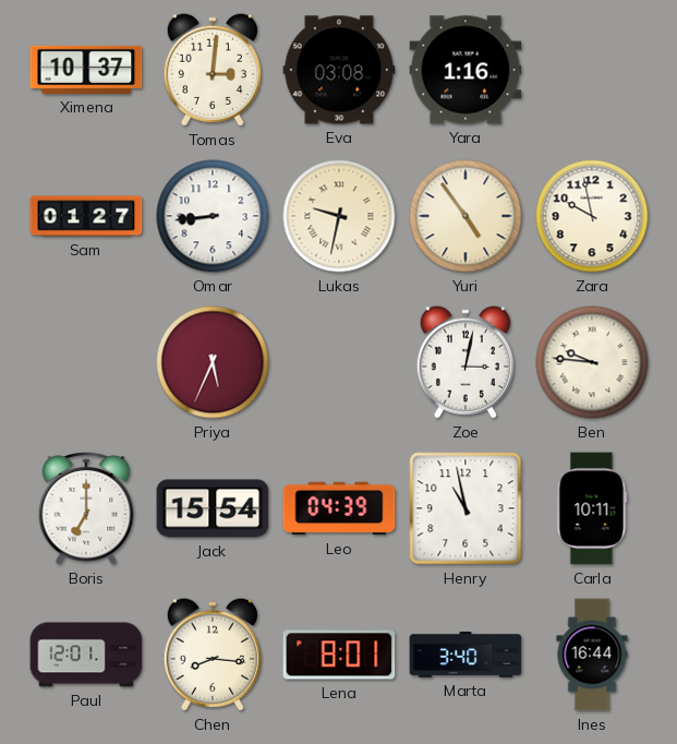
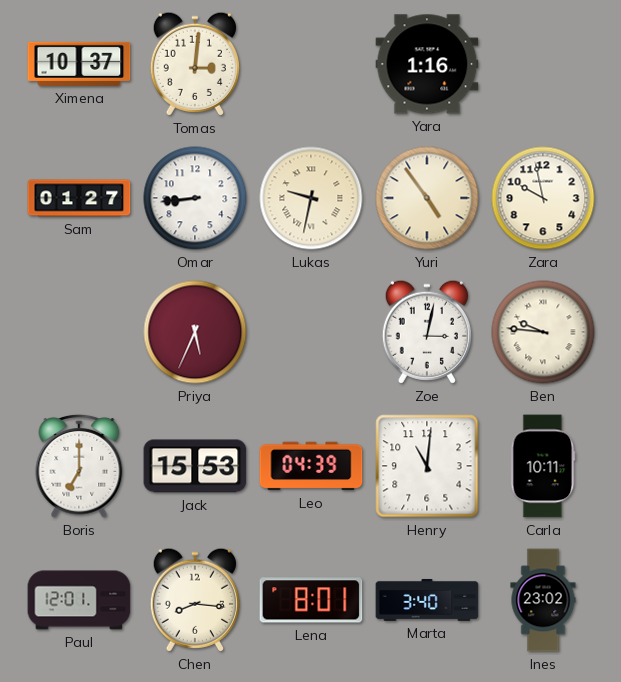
Eva: 03:08 -> none
Jack: 15:54 -> 15:53
Henry: 10:58 -> 11:01
Ines: 16:44 -> 23:02
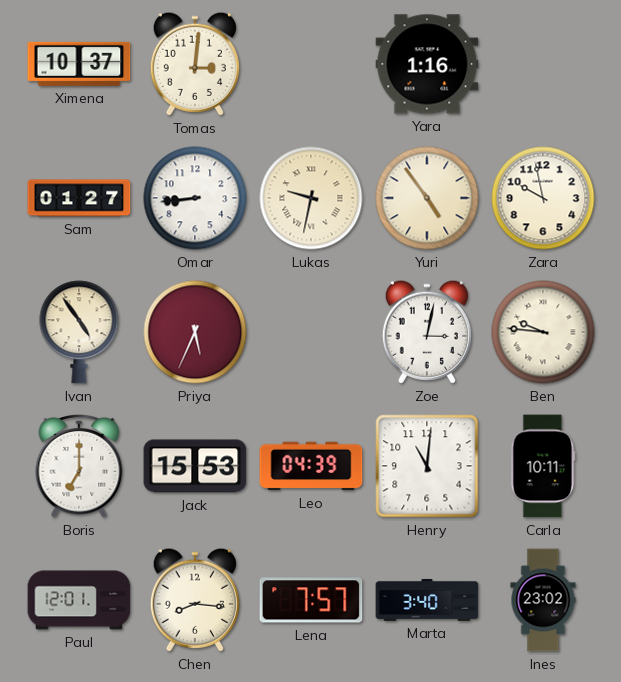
Ivan: none -> 4:54
Lena: 8:01 -> 7:57
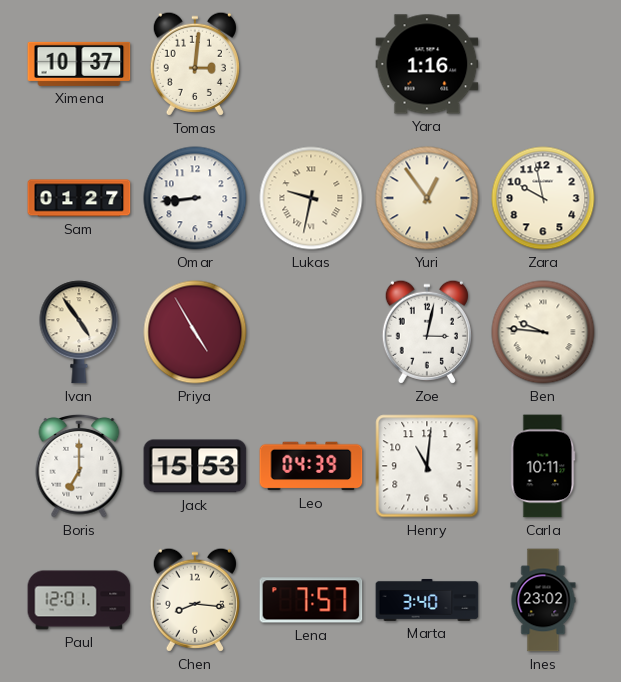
Yuri: 4:54 -> 12:54
Priya: 5:34 -> 4:55
